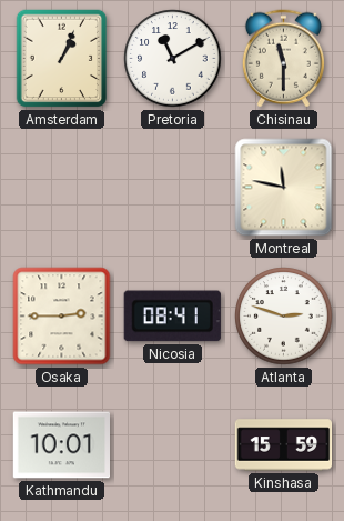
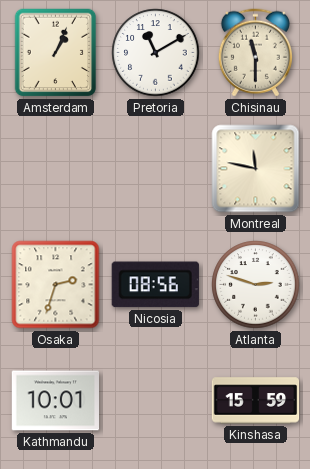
Osaka: 2:45 -> 2:33
Nicosia: 08:41 -> 08:56
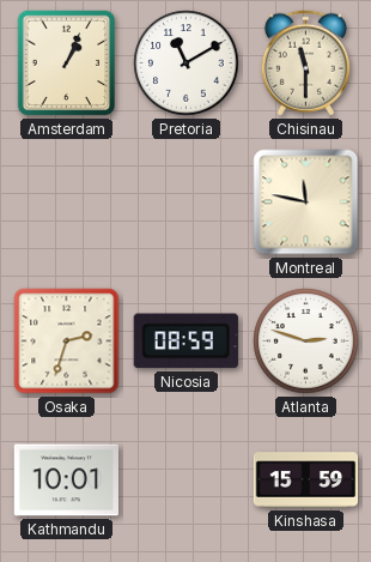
Nicosia: 08:56 -> 08:59
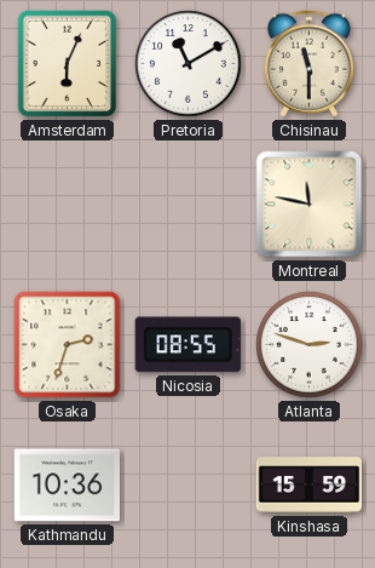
Amsterdam: 1:04 -> 6:04
Nicosia: 08:59 -> 08:55
Kathmandu: 10:01 -> 10:36
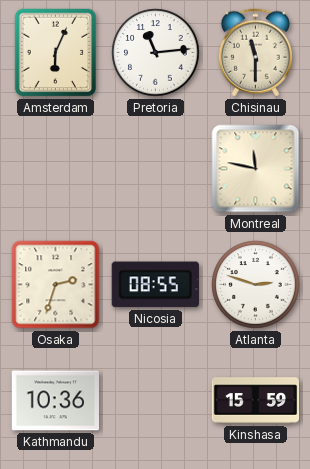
Pretoria: 11:10 -> 11:14
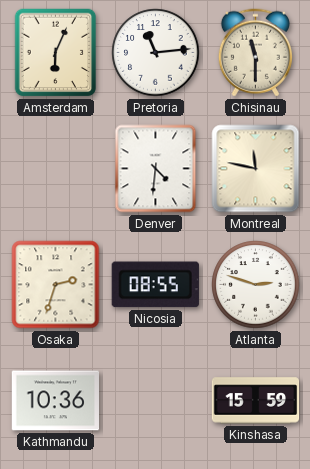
Denver: none -> 4:31
